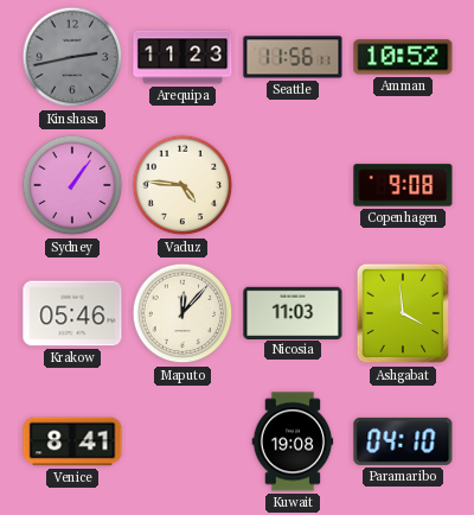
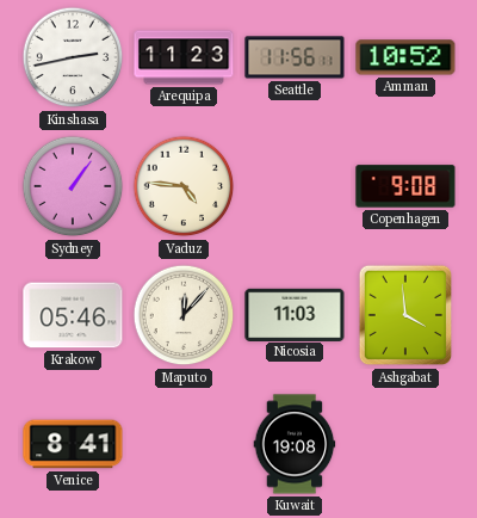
Kinshasa dial: grey -> white
Paramaribo: 04:10 -> none
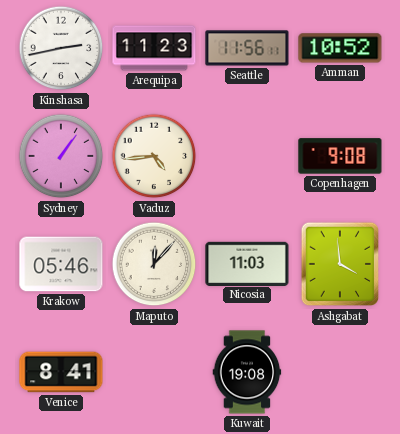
Vaduz: 4:46 -> 4:44
